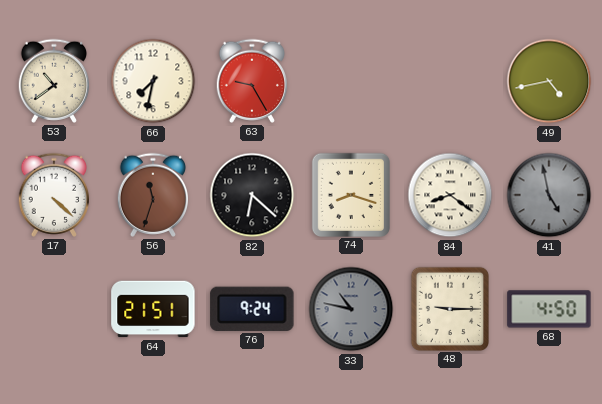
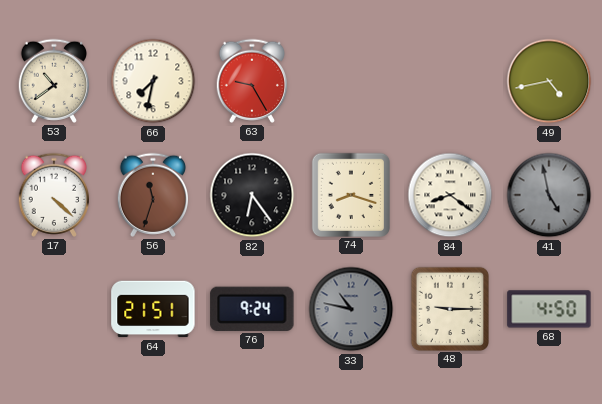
82: 6:22 -> 6:24
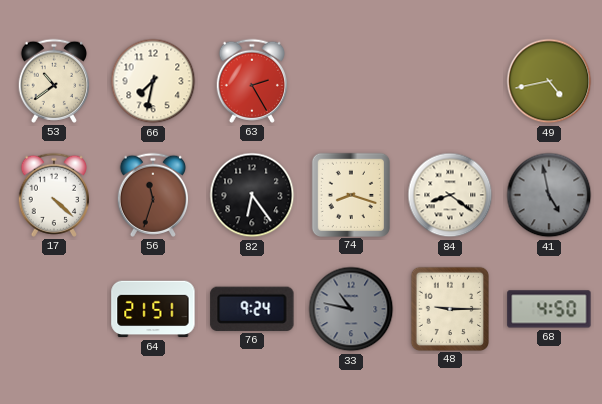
63: 9:25 -> 2:25
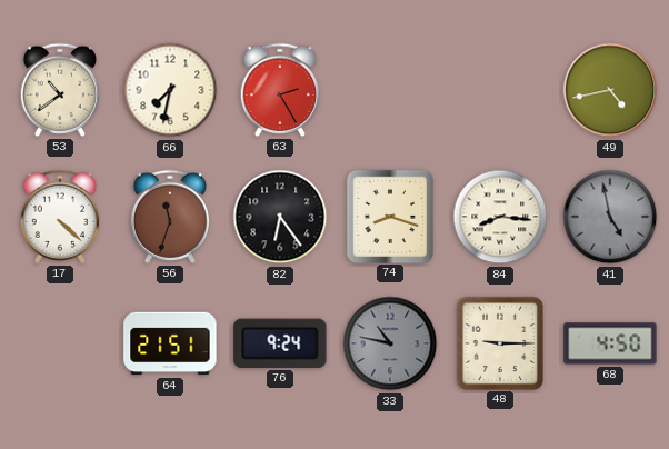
84: 8:21 -> 8:16
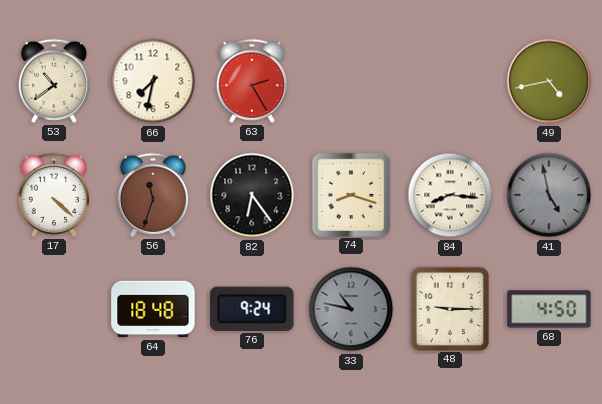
64: 21:51 -> 18:48
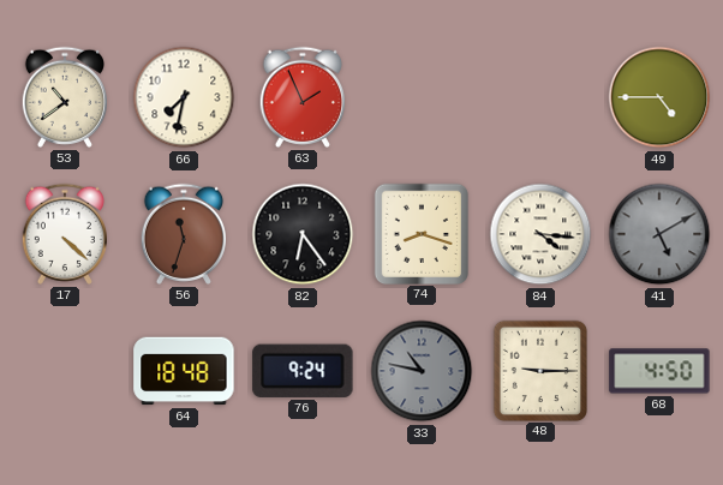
63: 2:25 -> 1:56
49: 4:43 -> 4:45
84: 8:16 -> 4:16
41: 4:58 -> 5:10
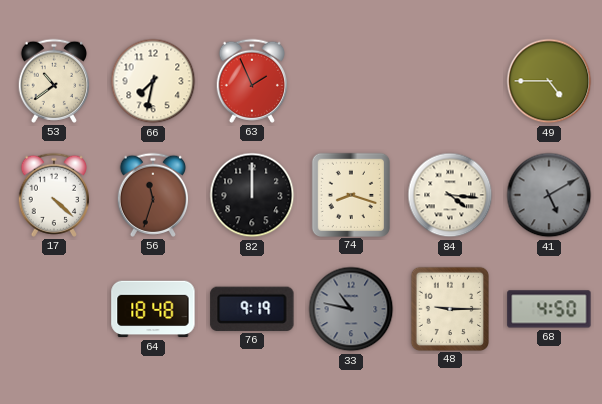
82: 6:24 -> 12:00
76: 9:24 -> 9:19
